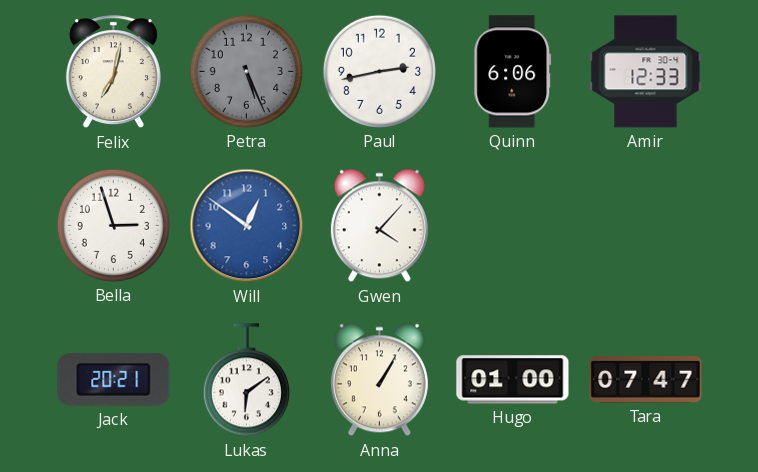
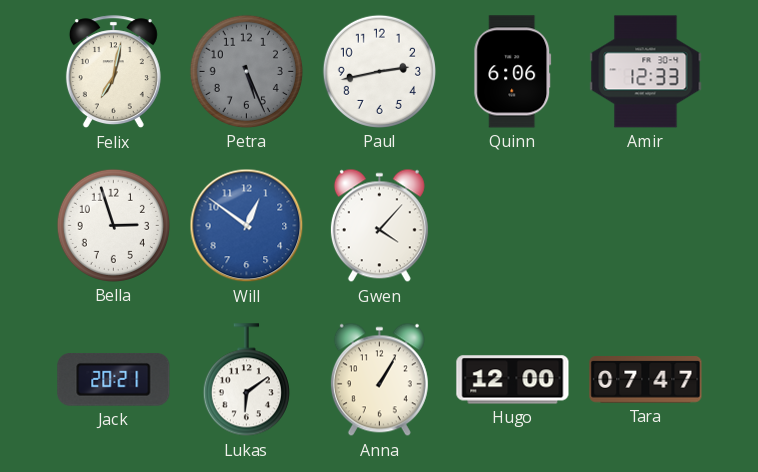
Hugo: 01:00 -> 12:00
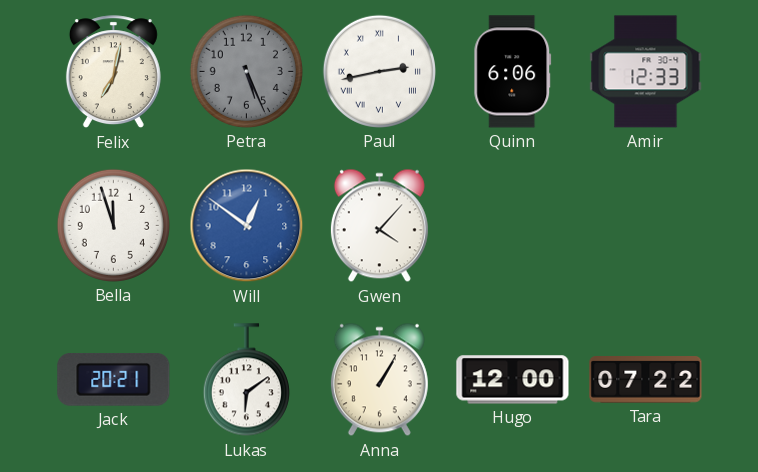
Paul numerals: Arabic -> Roman
Bella: 2:57 -> 11:57
Tara: 07:47 -> 07:22
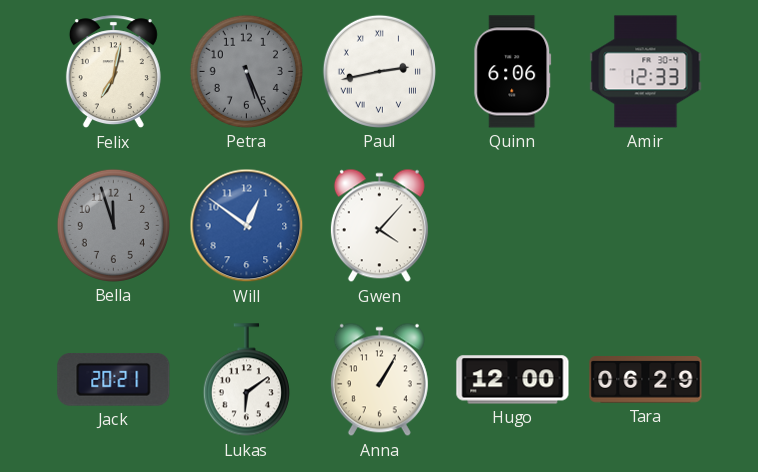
Bella dial: white -> grey
Tara: 07:22 -> 06:29
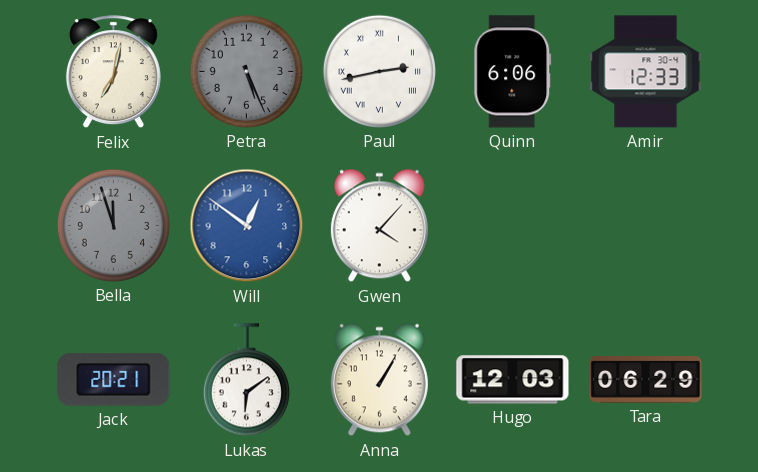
Hugo: 12:00 -> 12:03
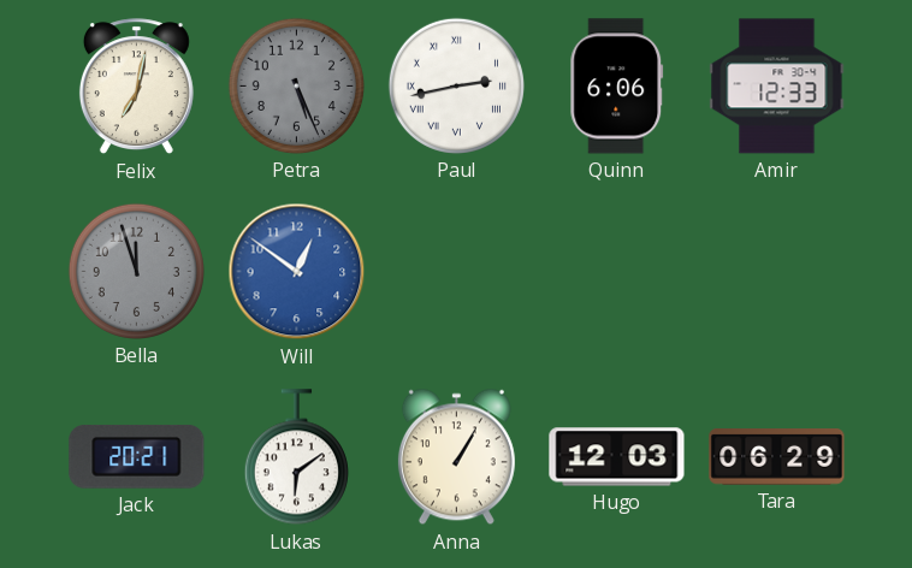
Gwen: 4:07 -> none
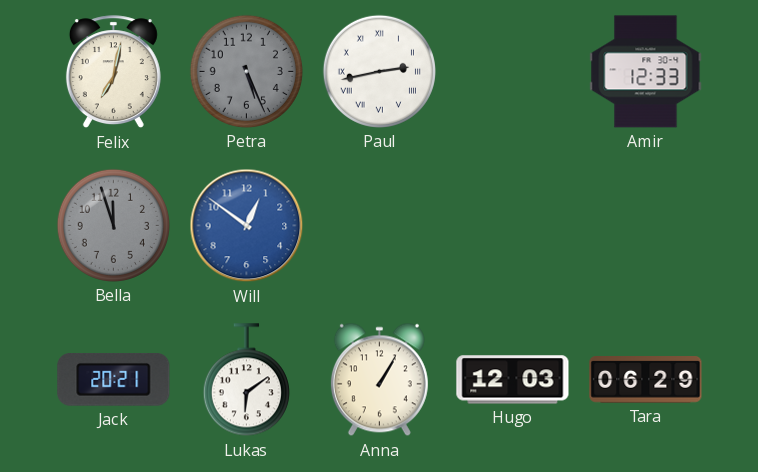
Quinn: 6:06 -> none
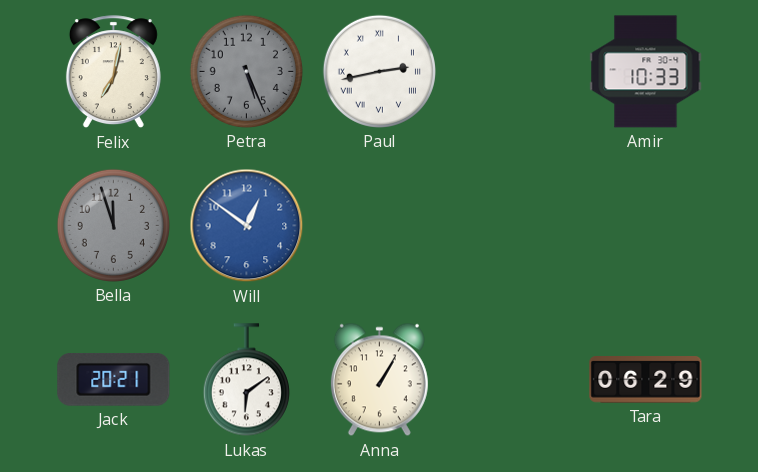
Amir: 12:33 -> 10:33
Hugo: 12:03 -> none
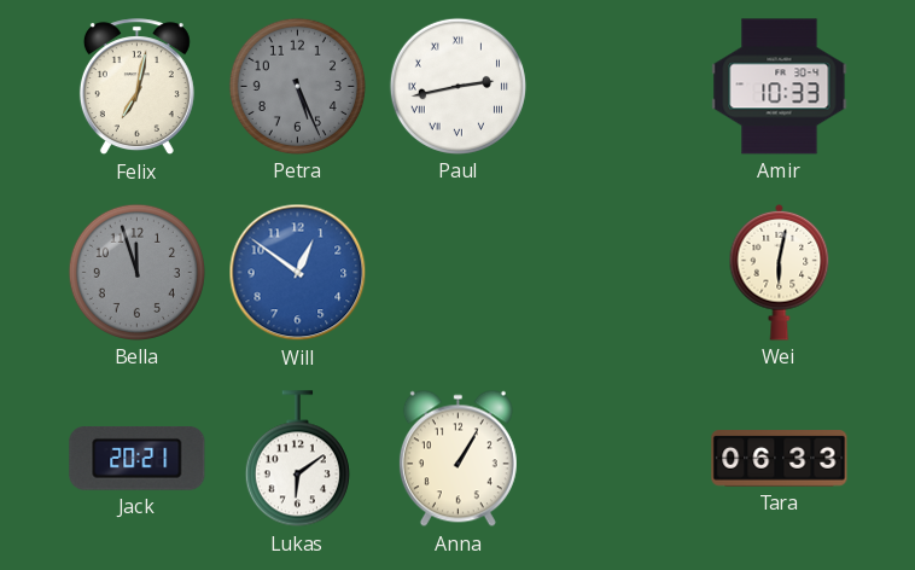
Wei: none -> 6:02
Tara: 06:29 -> 06:33
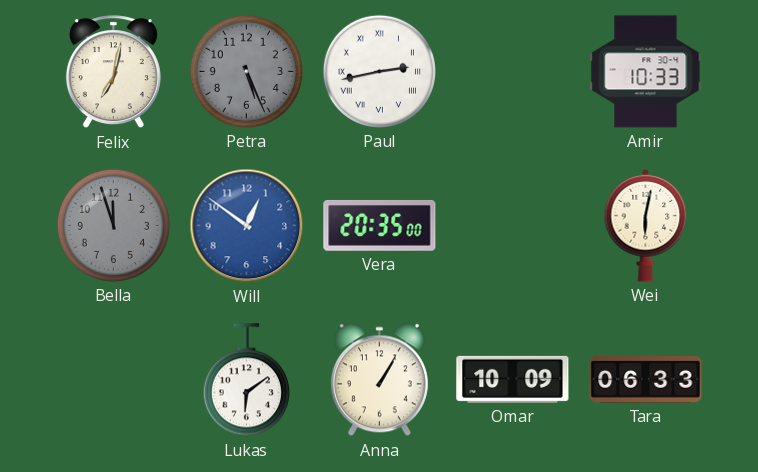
Vera: none -> 20:35
Jack: 20:21 -> none
Omar: none -> 10:09
